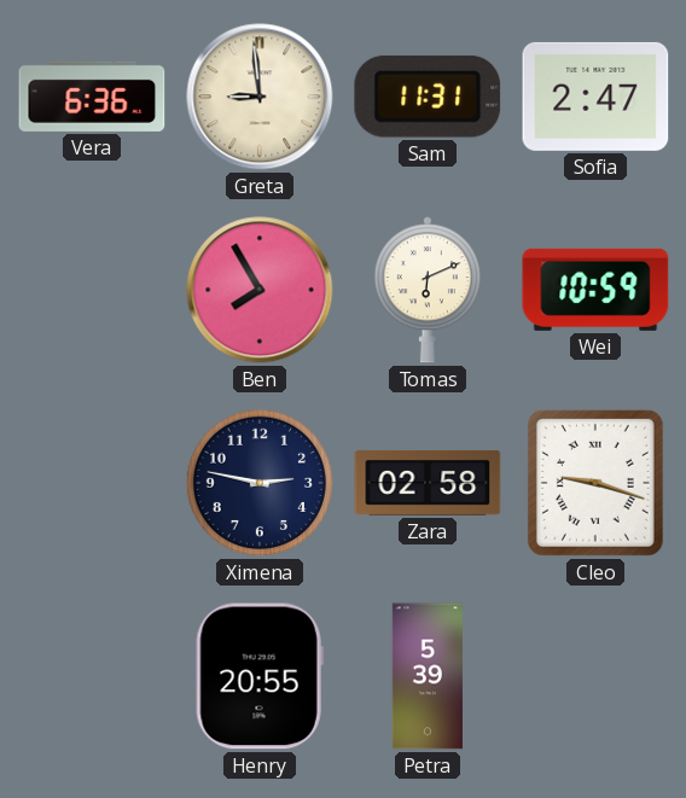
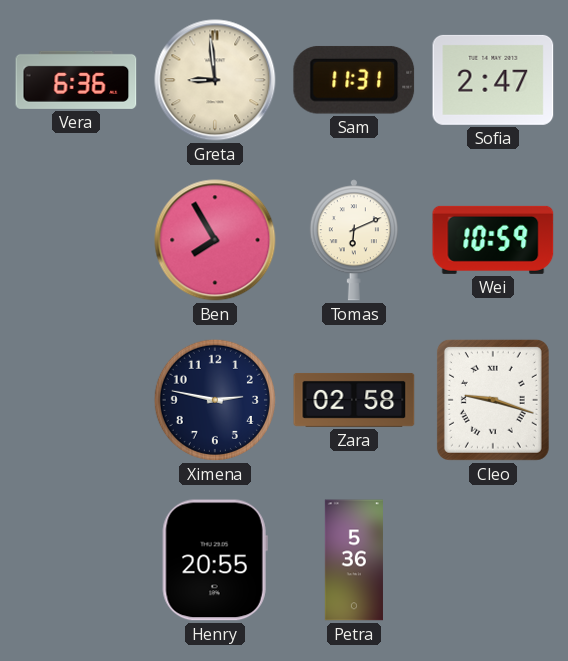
Petra: 5:39 -> 5:36
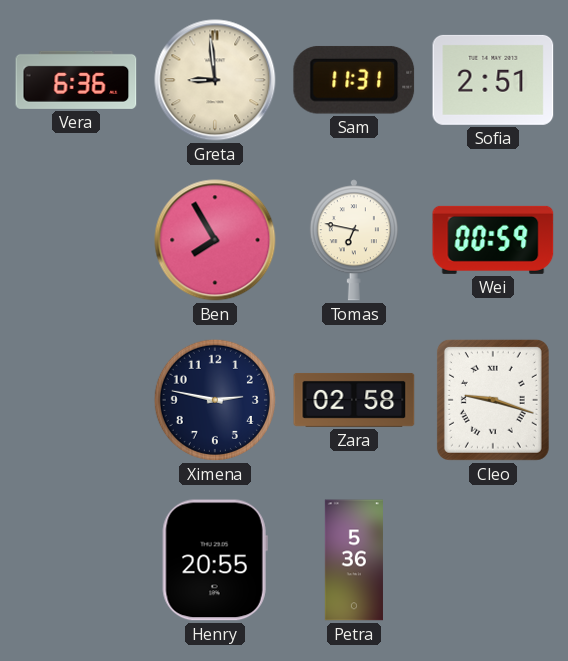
Sofia: 2:47 -> 2:51
Tomas: 6:11 -> 6:47
Wei: 10:59 -> 00:59
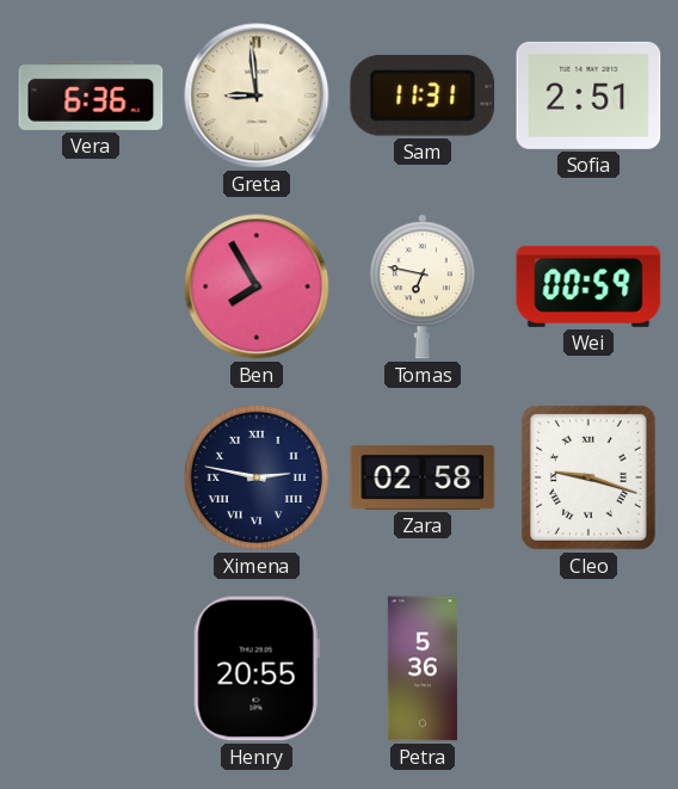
Ximena numerals: Arabic -> Roman
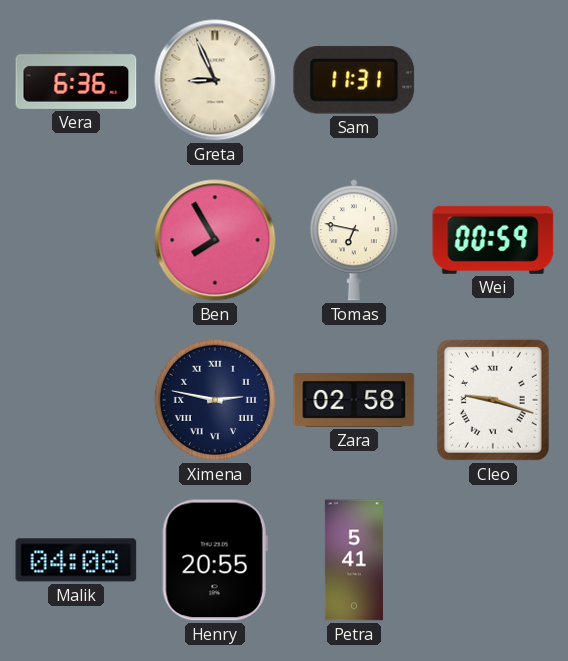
Greta: 8:59 -> 8:56
Sofia: 2:51 -> none
Malik: none -> 04:08
Petra: 5:36 -> 5:41
